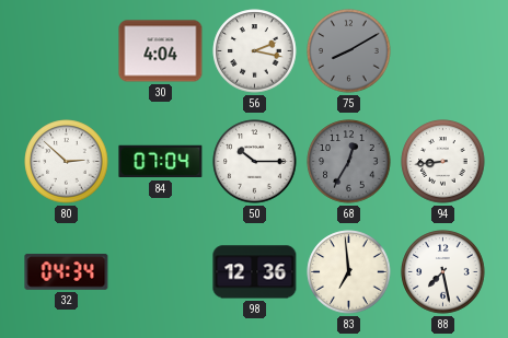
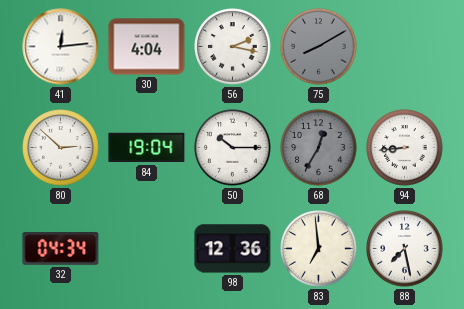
41: none -> 12:14
84: 07:04 -> 19:04
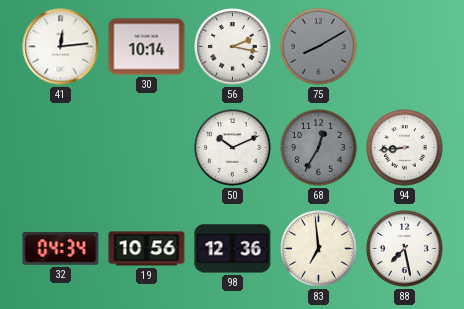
30: 4:04 -> 10:14
80: 2:52 -> none
84: 19:04 -> none
50: 10:15 -> 10:11
19: none -> 10:56
